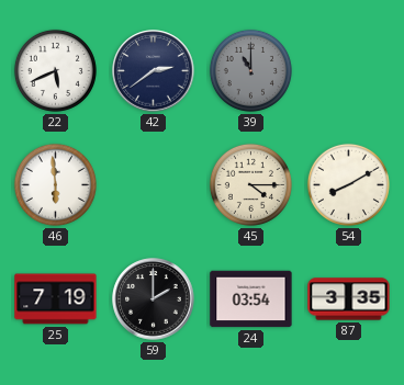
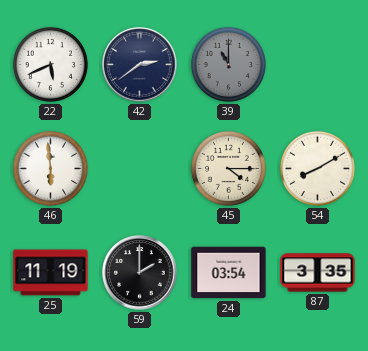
25: 7:19 -> 11:19
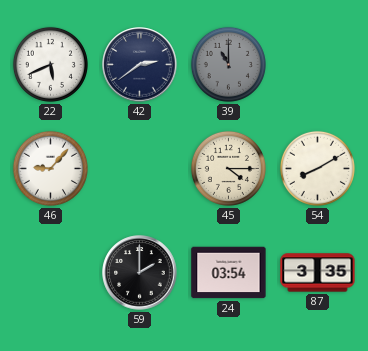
46: 5:59 -> 9:07
25: 11:19 -> none
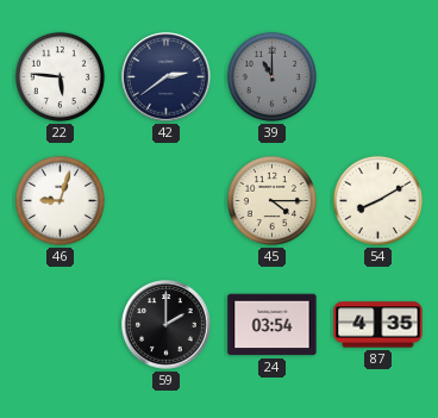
22: 5:41 -> 5:46
46: 9:07 -> 9:03
87: 3:35 -> 4:35
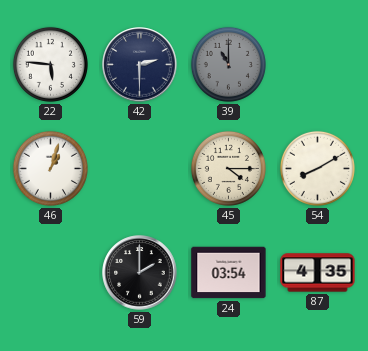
42: 2:39 -> 2:30
46: 9:03 -> 1:03
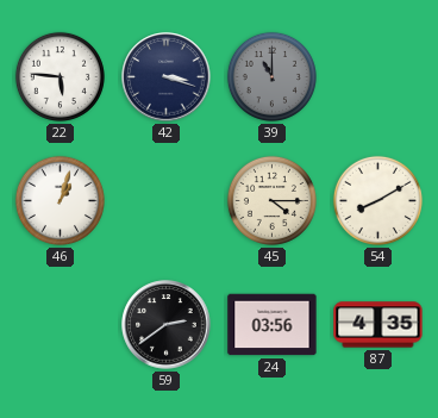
42: 2:30 -> 3:18
59: 2:00 -> 2:39
24: 03:54 -> 03:56
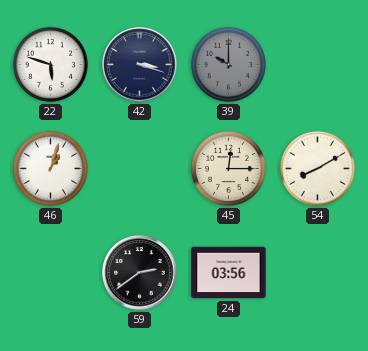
22: 5:46 -> 5:48
39: 11:00 -> 10:00
45: 4:15 -> 12:15
87: 4:35 -> none
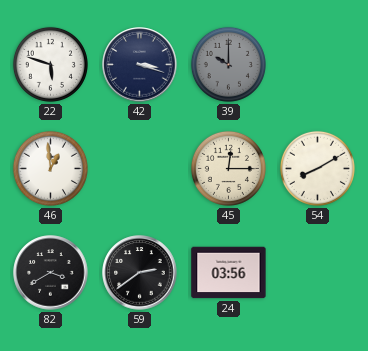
46: 1:03 -> 12:59
82: none -> 3:40
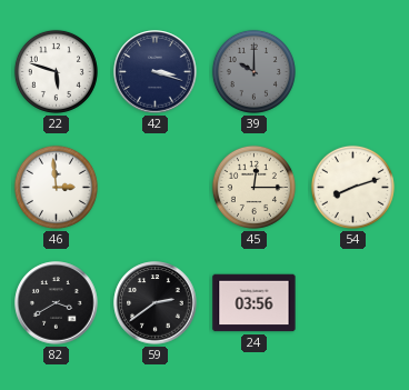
46: 12:59 -> 2:59
54: 8:10 -> 8:12
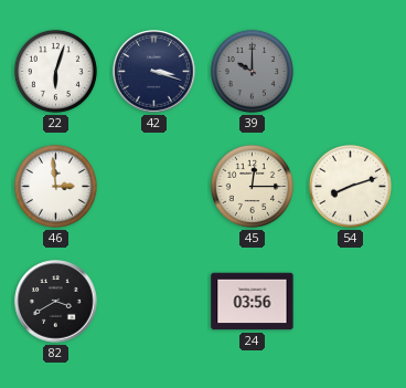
22: 5:48 -> 6:03
59: 2:39 -> none
